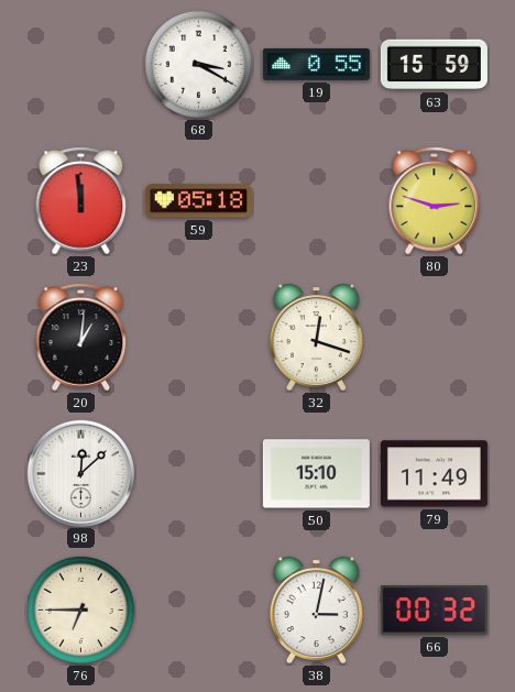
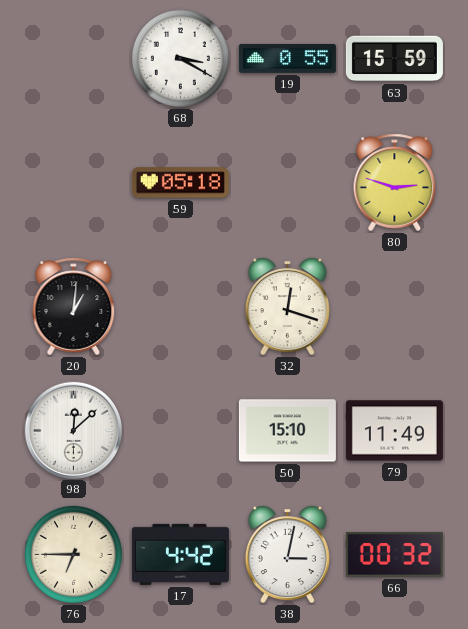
23: 11:59 -> none
17: none -> 4:42
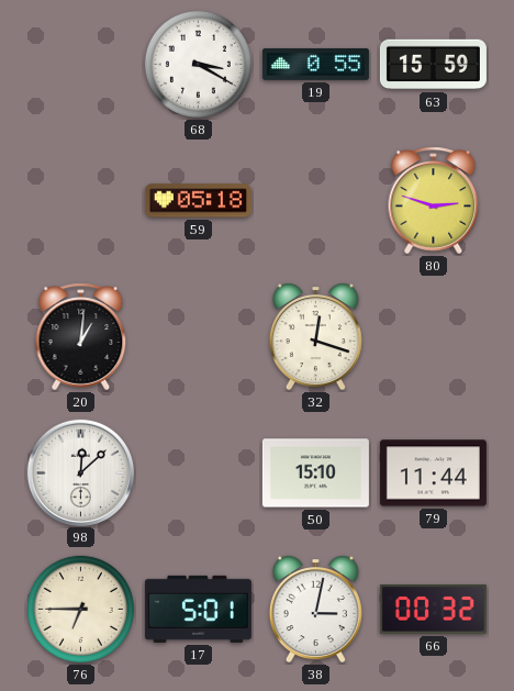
79: 11:49 -> 11:44
17: 4:42 -> 5:01
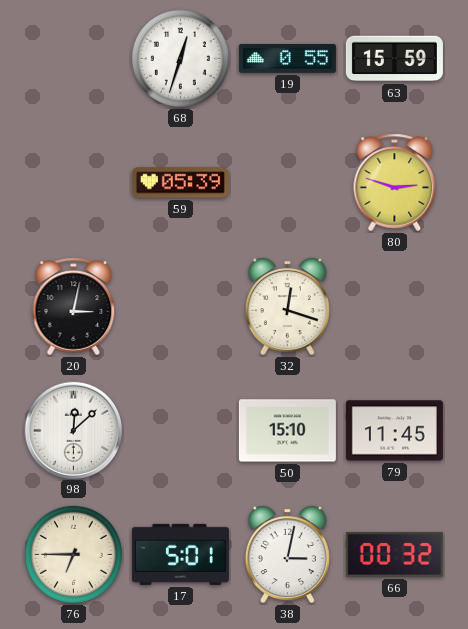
68: 3:20 -> 12:33
59: 05:18 -> 05:39
20: 1:01 -> 3:02
79: 11:44 -> 11:45
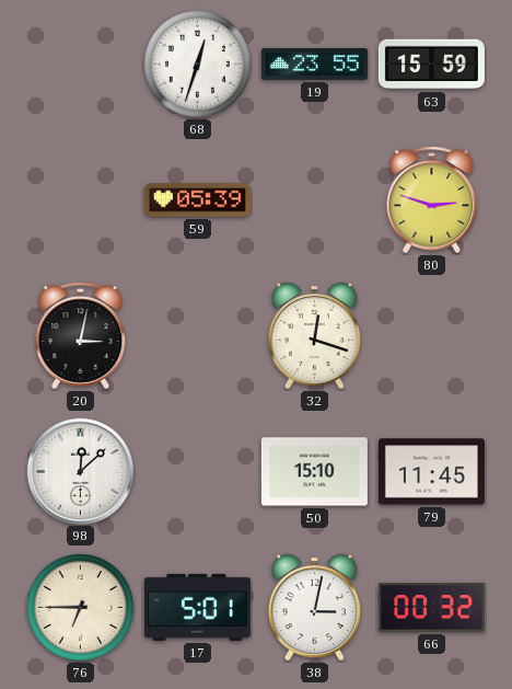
19: 0:55 -> 23:55
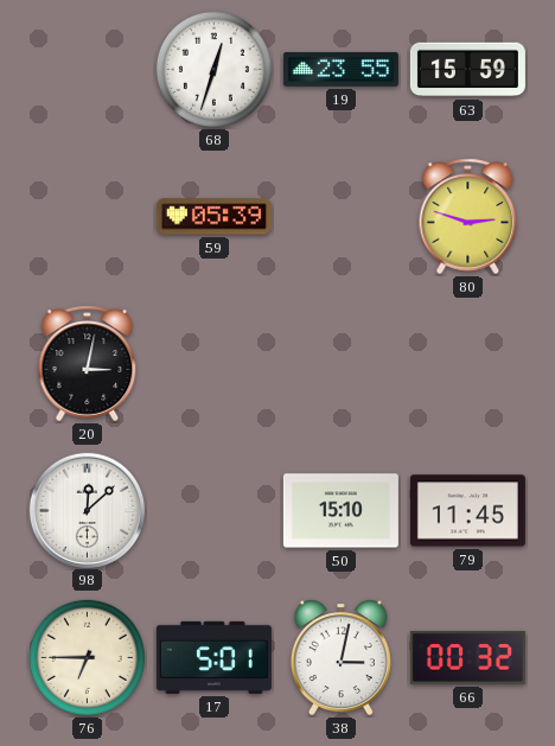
32: 12:18 -> none
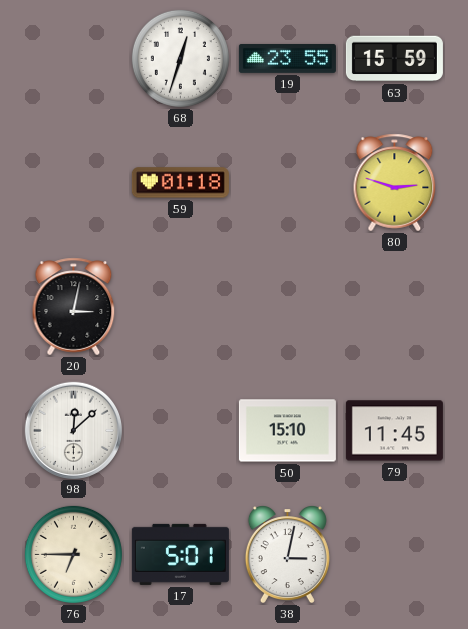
59: 05:39 -> 01:18
66: 00:32 -> none
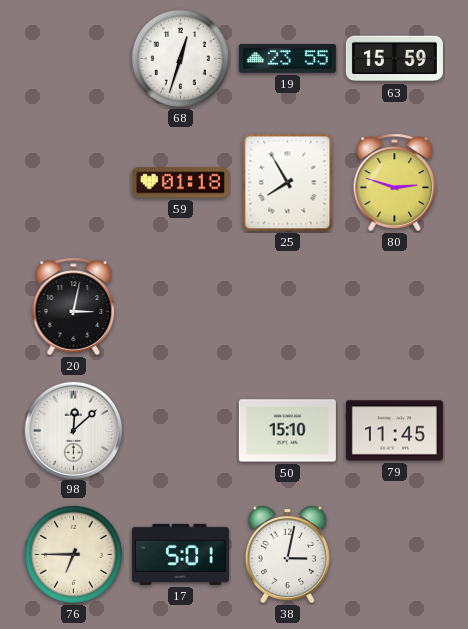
25: none -> 7:55
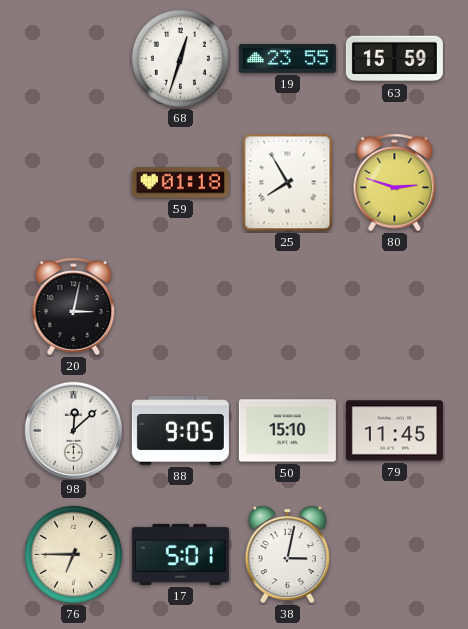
88: none -> 9:05
